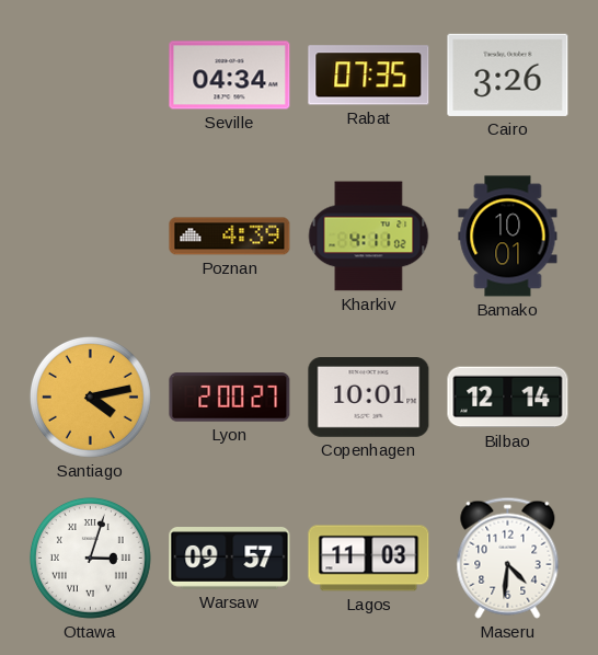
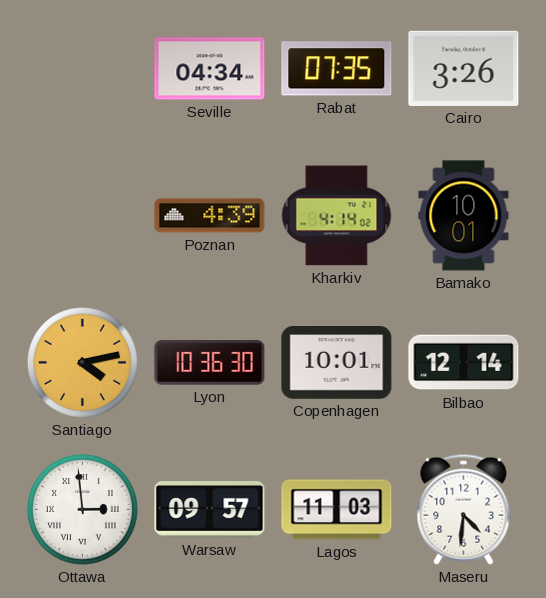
Kharkiv: 4:11 -> 4:14
Lyon: 2:00 -> 10:36
Ottawa: 3:03 -> 2:59
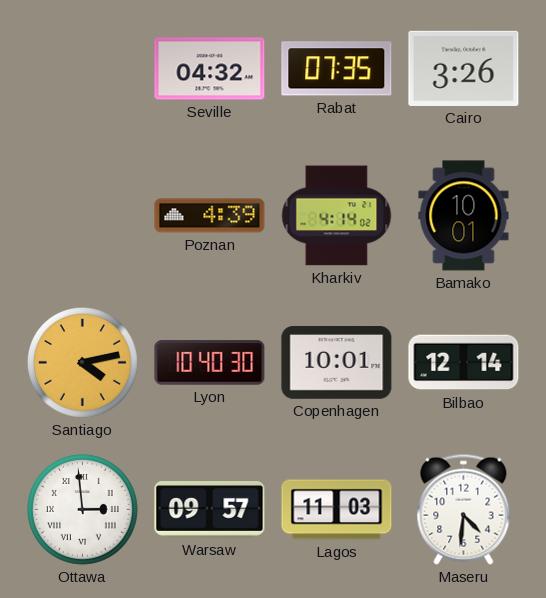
Seville: 04:34 -> 04:32
Lyon: 10:36 -> 10:40
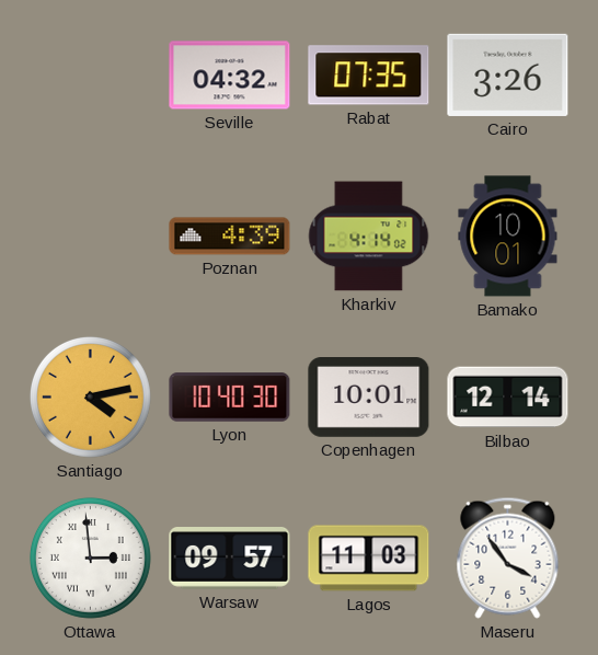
Maseru: 4:31 -> 3:54
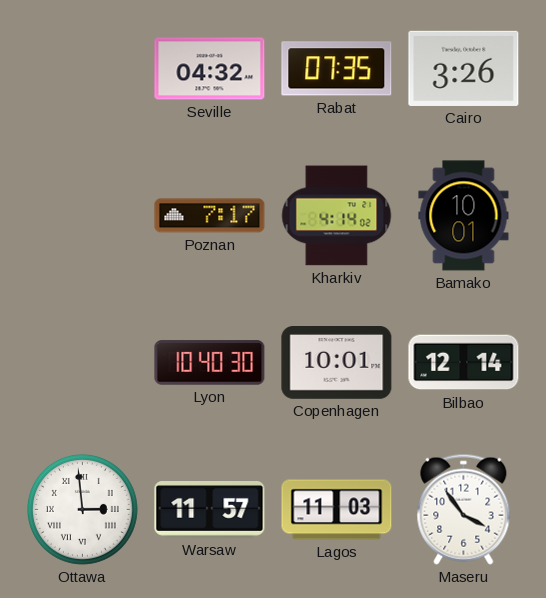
Poznan: 4:39 -> 7:17
Santiago: 4:13 -> none
Warsaw: 09:57 -> 11:57
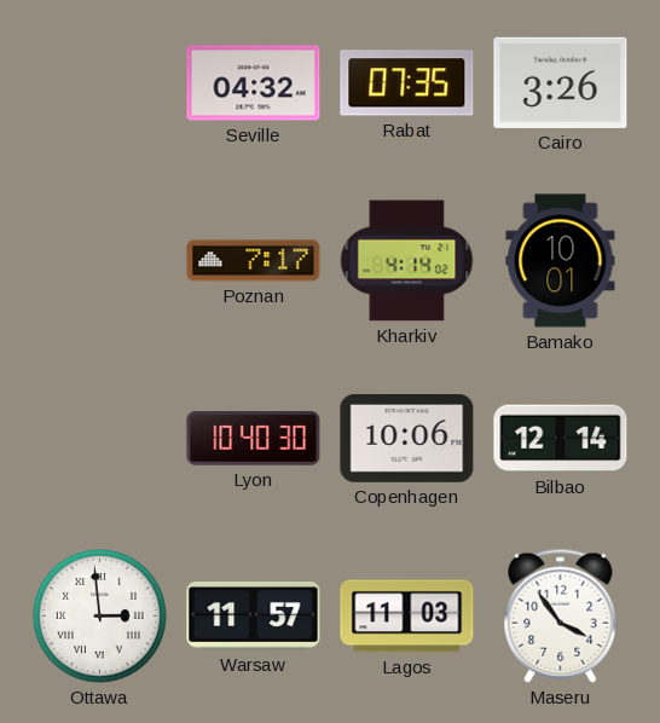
Copenhagen: 10:01 -> 10:06
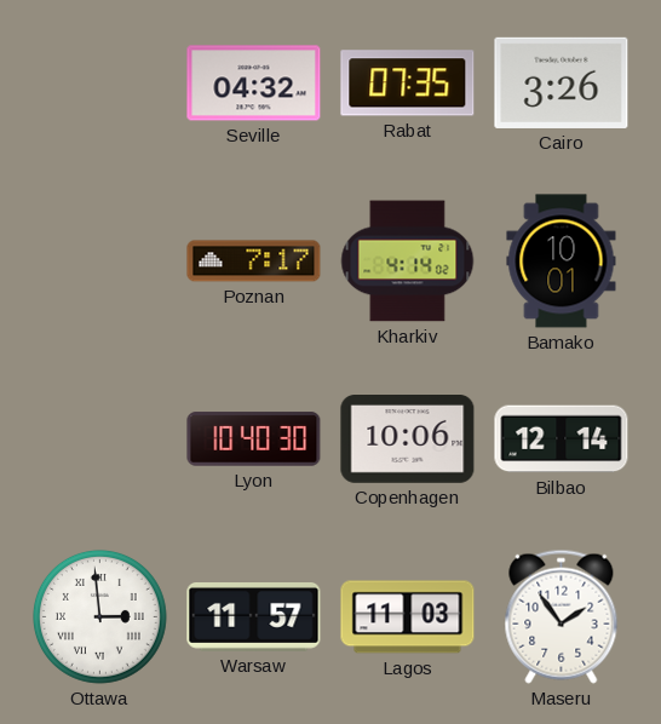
Maseru: 3:54 -> 1:54
